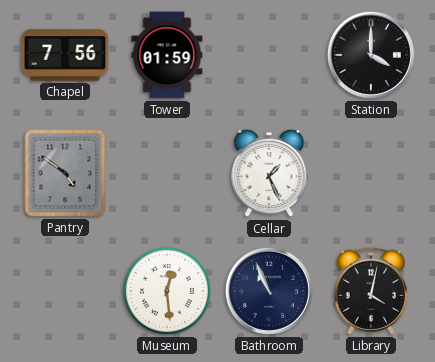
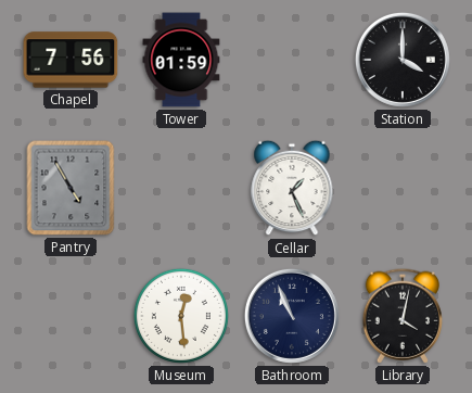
Pantry: 4:51 -> 4:55
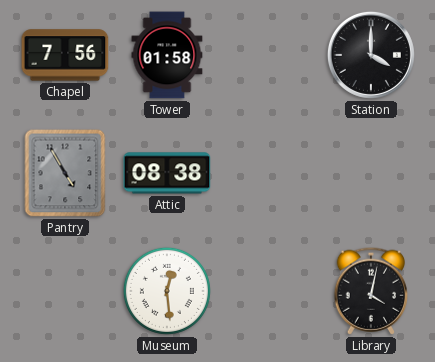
Tower: 01:59 -> 01:58
Attic: none -> 08:38
Cellar: 1:26 -> none
Bathroom: 10:56 -> none
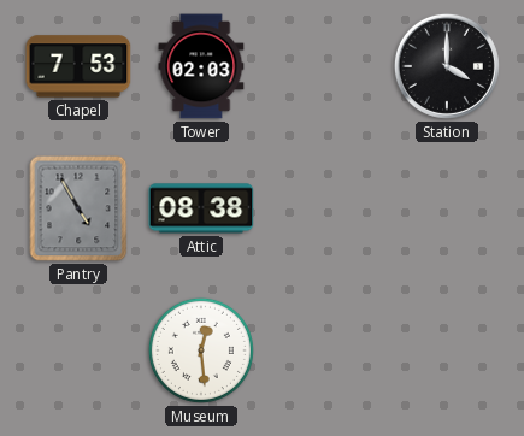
Chapel: 7:56 -> 7:53
Tower: 01:58 -> 02:03
Library: 4:02 -> none
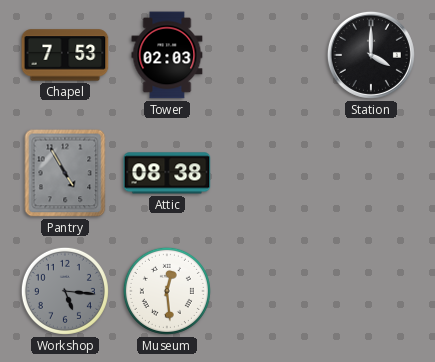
Workshop: none -> 5:16
